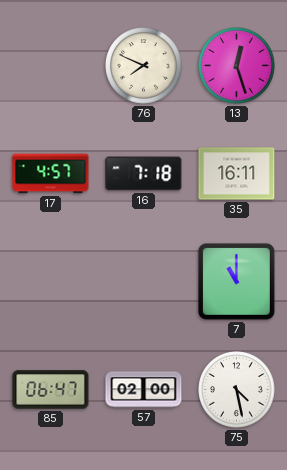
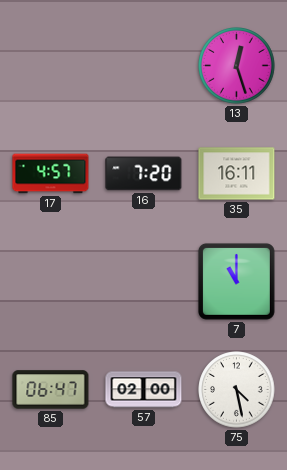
76: 7:49 -> none
16: 7:18 -> 7:20
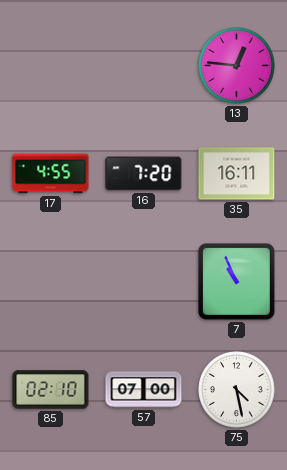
13: 12:27 -> 12:46
17: 4:57 -> 4:55
7: 11:00 -> 10:56
85: 06:47 -> 02:10
57: 02:00 -> 07:00
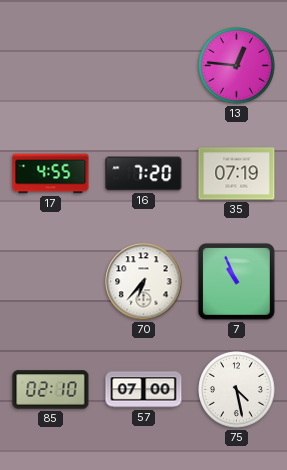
35: 16:11 -> 07:19
70: none -> 6:37
